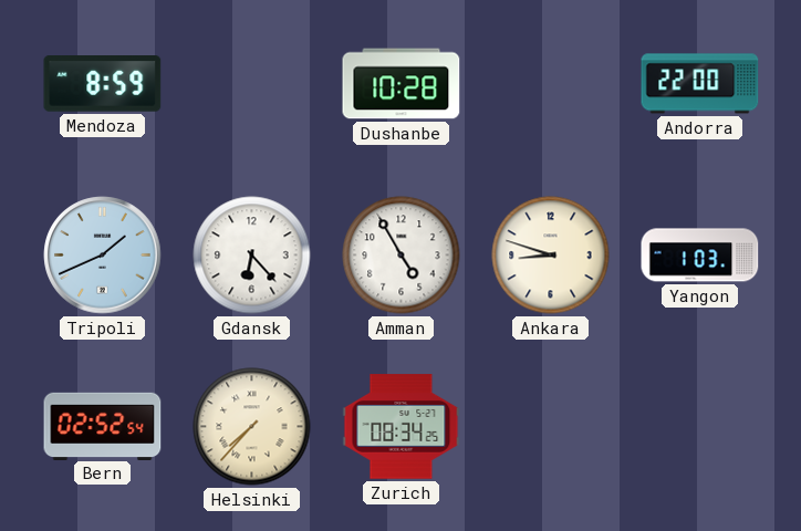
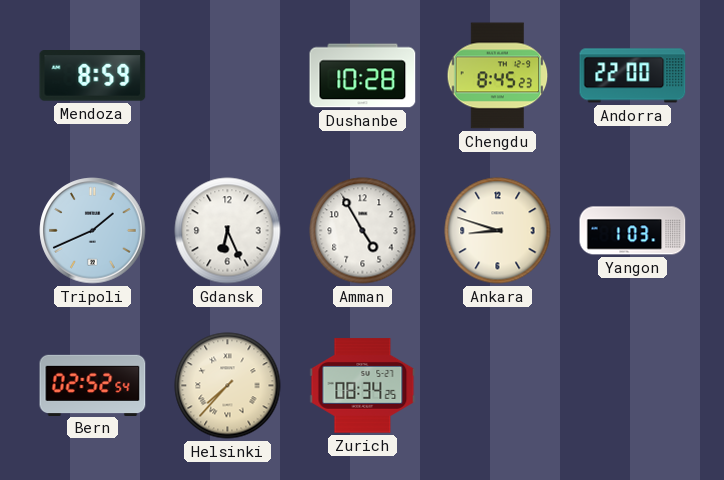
Chengdu: none -> 8:45
Gdansk: 6:23 -> 6:26
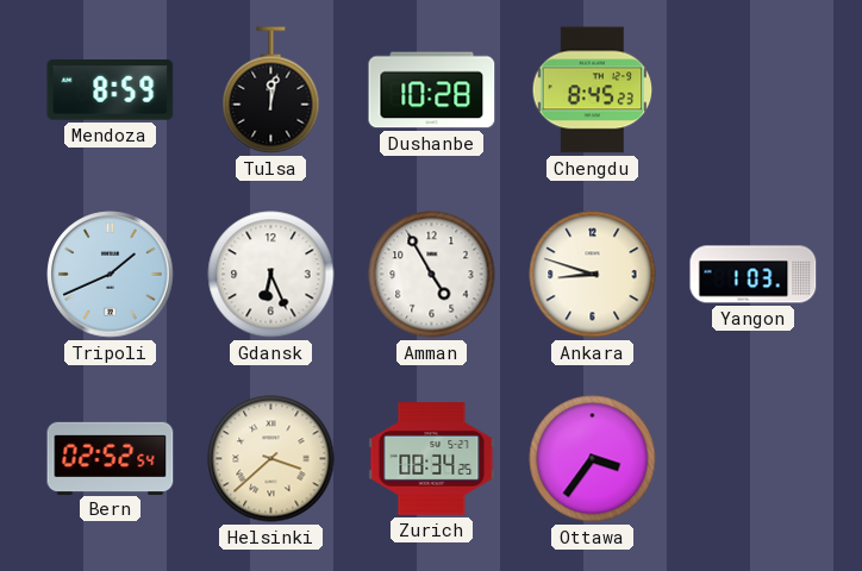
Tulsa: none -> 12:02
Andorra: 22:00 -> none
Helsinki: 7:37 -> 3:38
Ottawa: none -> 3:36
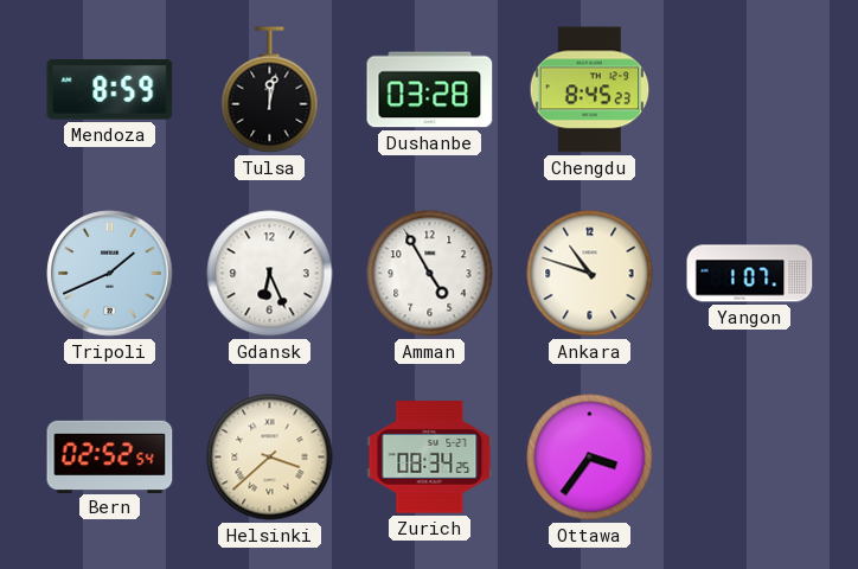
Dushanbe: 10:28 -> 03:28
Ankara: 8:48 -> 10:48
Yangon: 1:03 -> 1:07
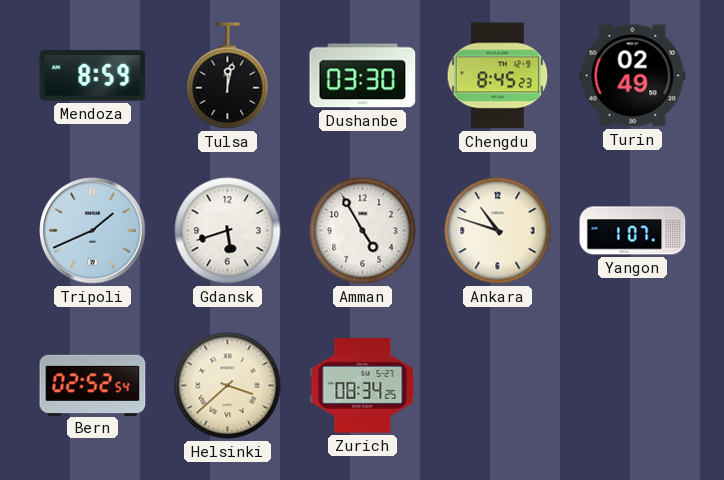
Dushanbe: 03:28 -> 03:30
Turin: none -> 02:49
Gdansk: 6:26 -> 5:42
Ottawa: 3:36 -> none
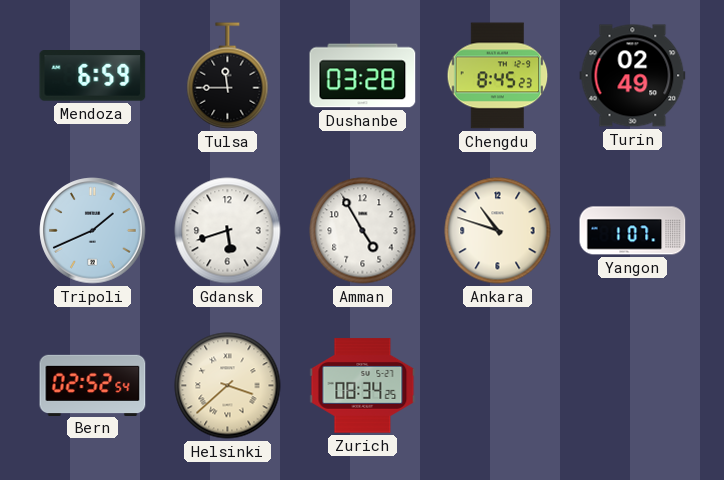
Mendoza: 8:59 -> 6:59
Tulsa: 12:02 -> 11:45
Dushanbe: 03:30 -> 03:28
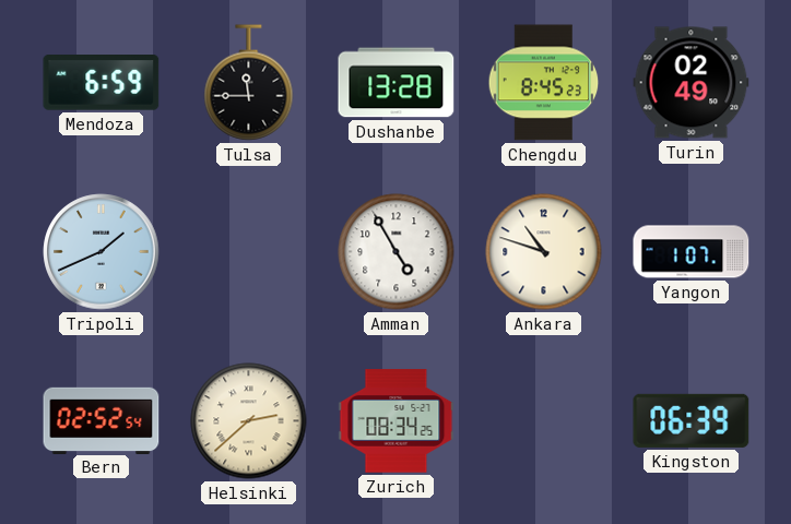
Dushanbe: 03:28 -> 13:28
Gdansk: 5:42 -> none
Helsinki: 3:38 -> 2:38
Kingston: none -> 06:39
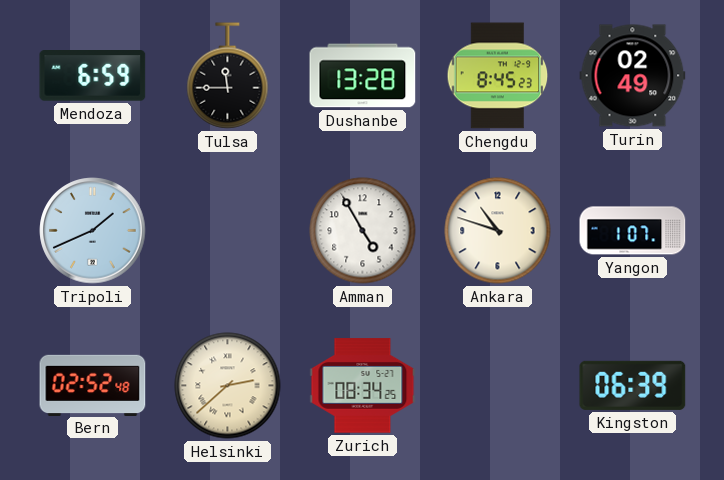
Bern: 02:52:54 -> 02:52:48
